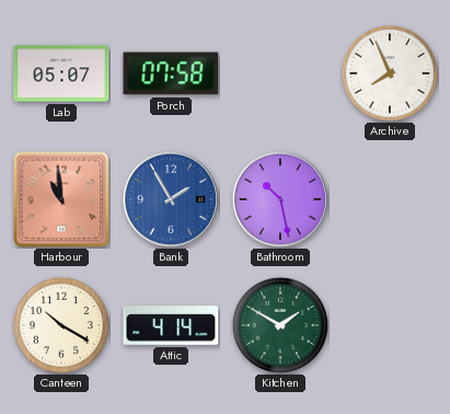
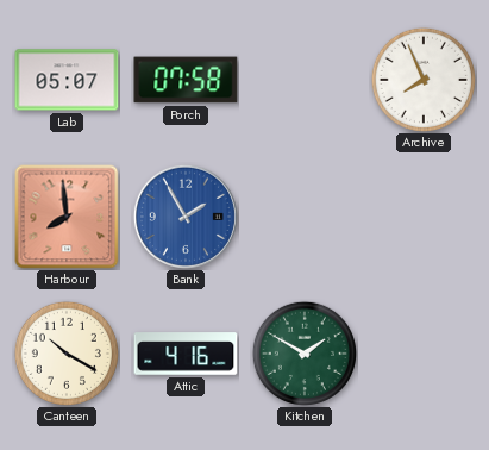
Harbour: 10:59 -> 7:59
Bathroom: 10:28 -> none
Attic: 4:14 -> 4:16
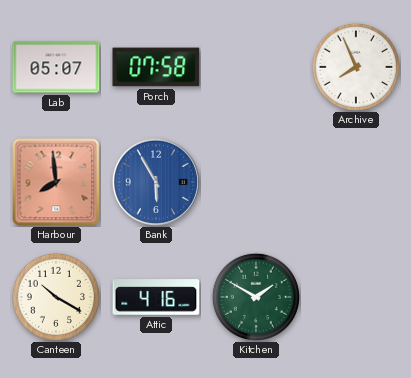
Bank: 1:55 -> 5:55
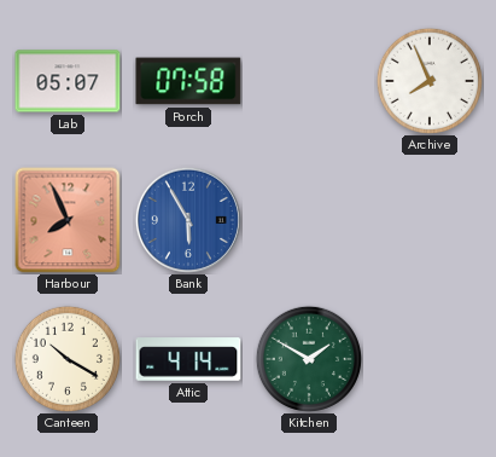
Harbour: 7:59 -> 7:56
Attic: 4:16 -> 4:14
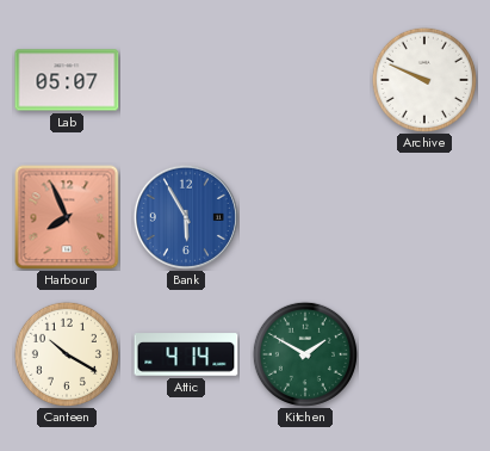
Porch: 07:58 -> none
Archive: 7:56 -> 9:49
